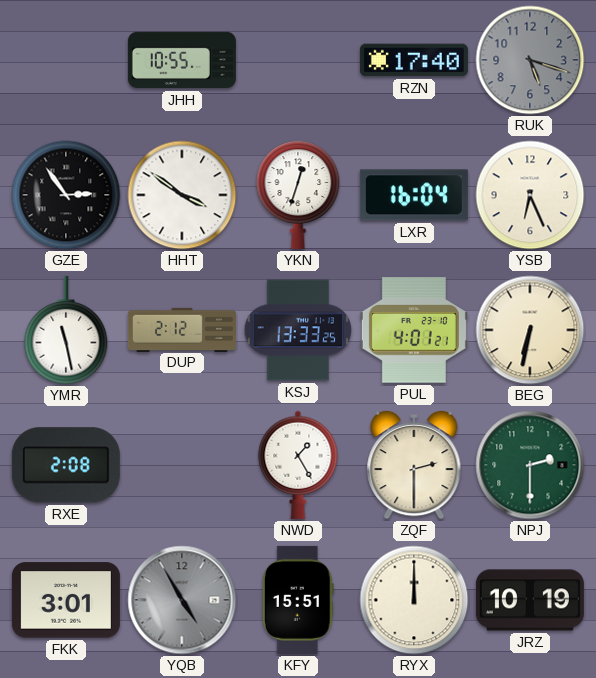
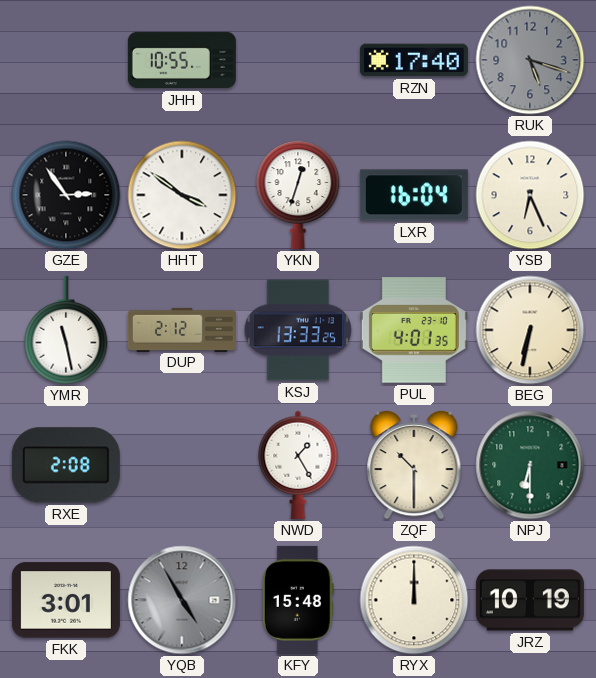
PUL: 4:01:21 -> 4:01:35
ZQF: 2:30 -> 10:30
NPJ: 2:30 -> 6:30
KFY: 15:51 -> 15:48
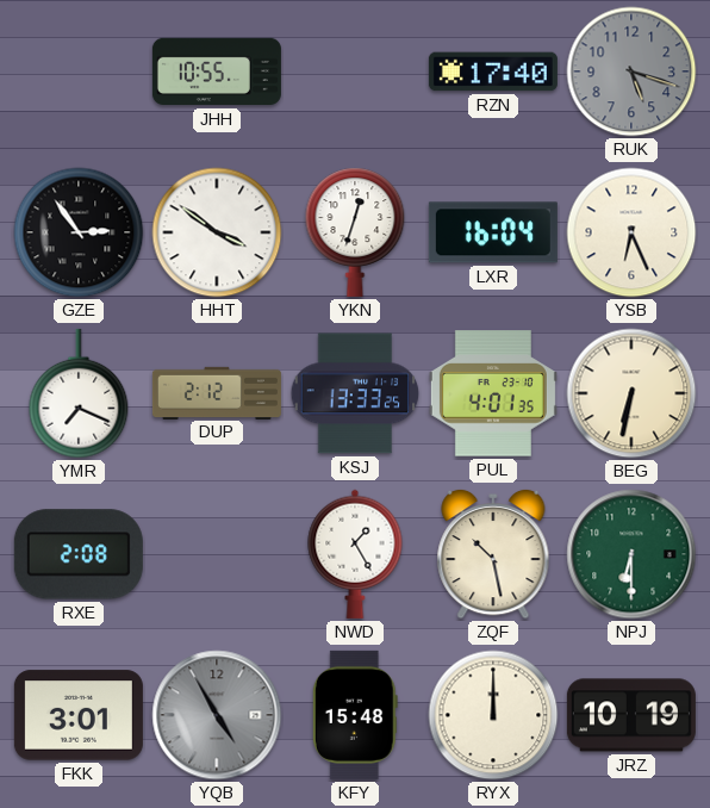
YMR: 11:28 -> 7:19
ZQF: 10:30 -> 10:28
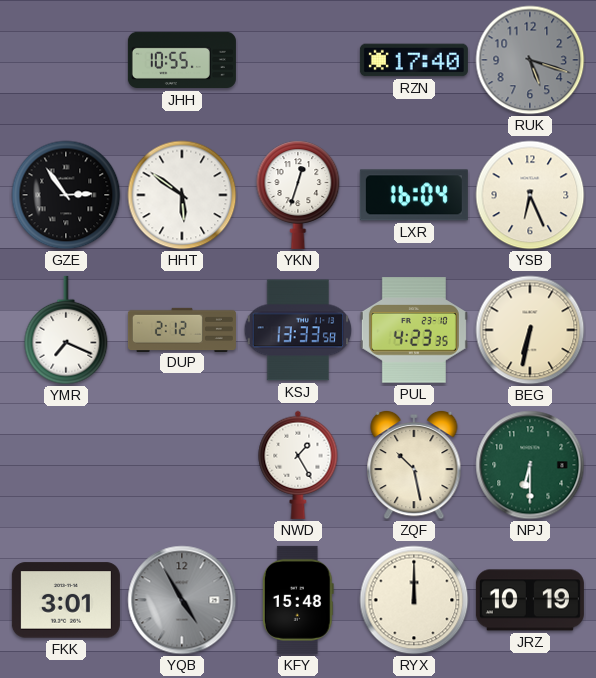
HHT: 3:51 -> 5:51
KSJ: 13:33:25 -> 13:33:58
PUL: 4:01 -> 4:23
RXE: 2:08 -> none
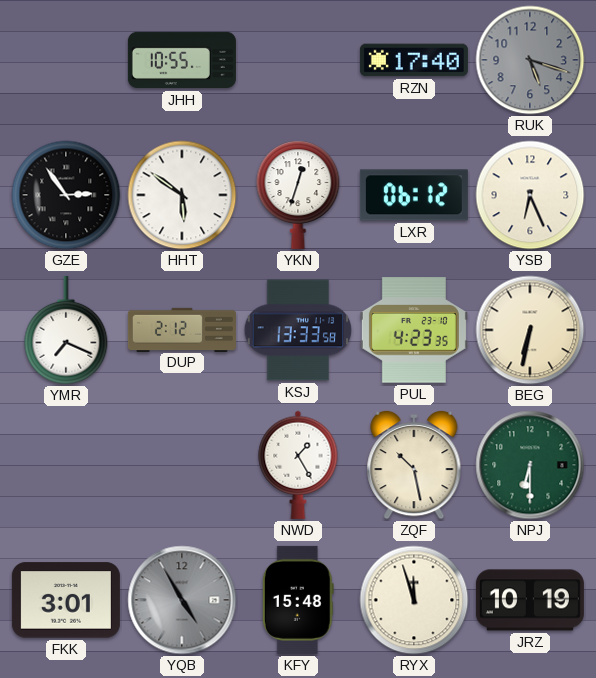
LXR: 16:04 -> 06:12
RYX: 12:00 -> 11:57
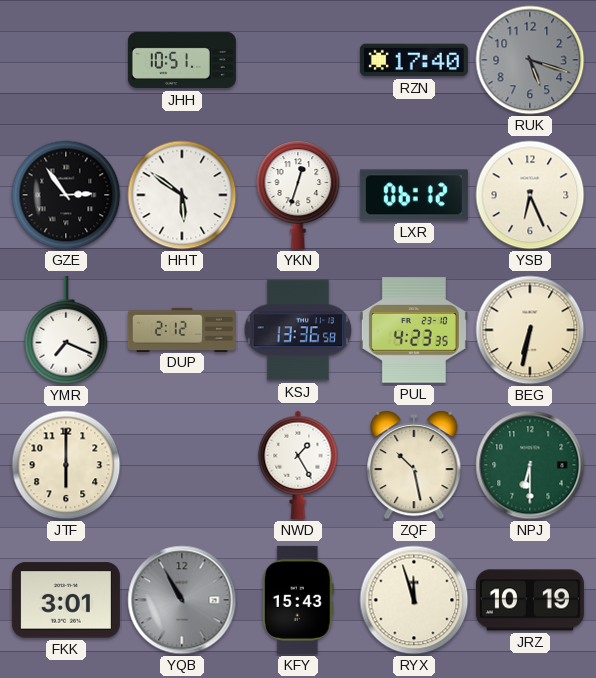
JHH: 10:55 -> 10:51
KSJ: 13:33 -> 13:36
JTF: none -> 6:00
YQB: 4:55 -> 10:55
KFY: 15:48 -> 15:43
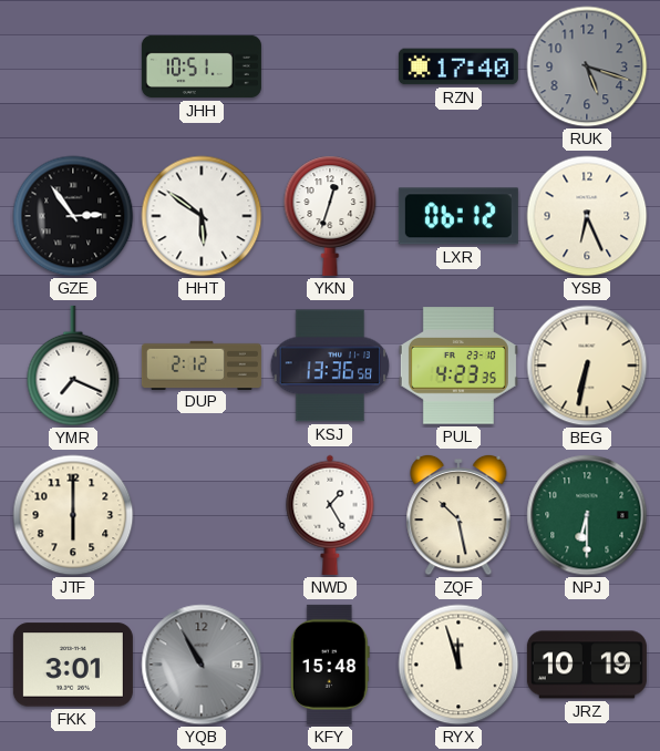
KFY: 15:43 -> 15:48
